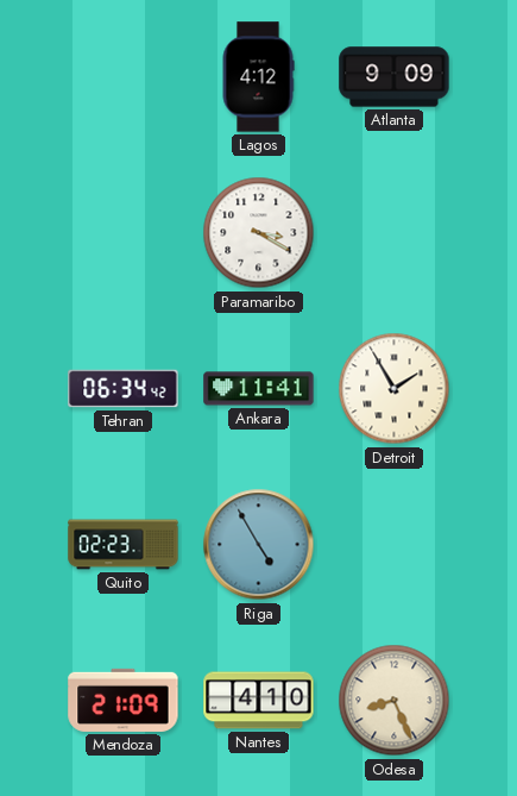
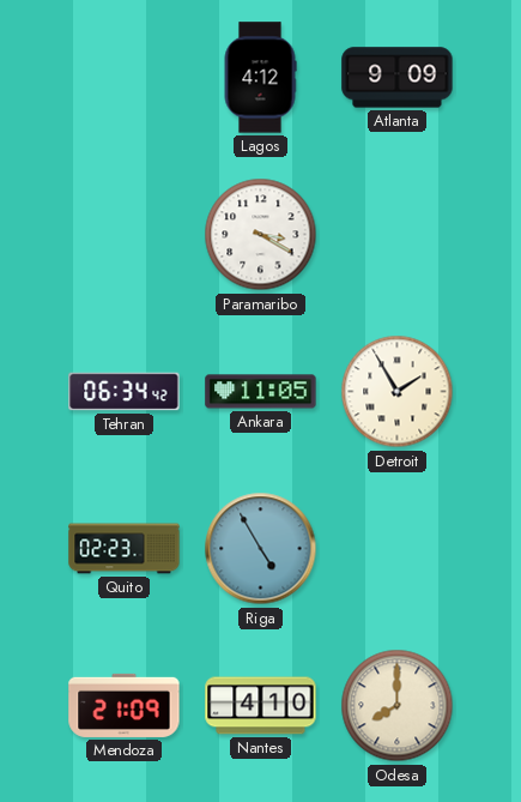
Ankara: 11:41 -> 11:05
Odesa: 8:26 -> 8:00
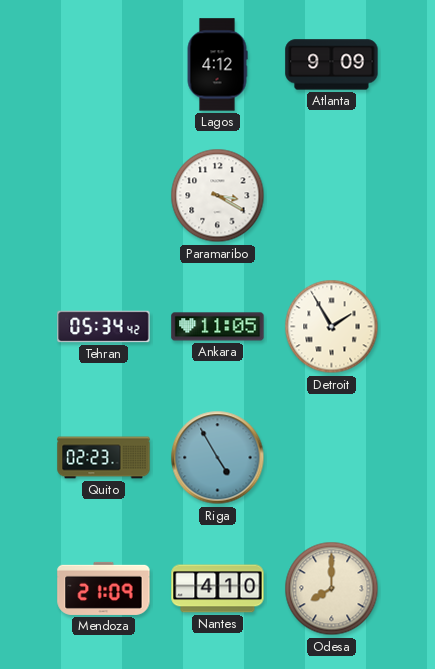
Tehran: 06:34 -> 05:34
